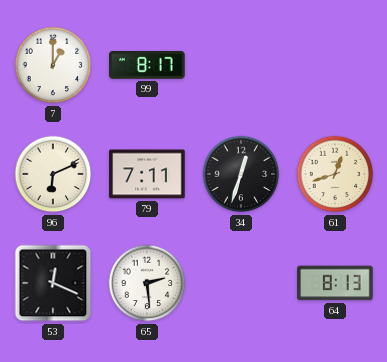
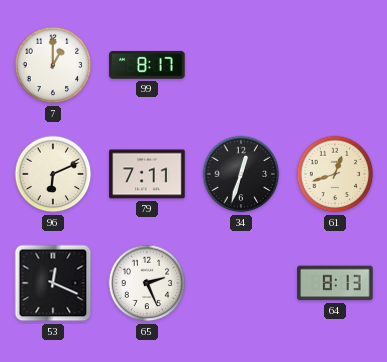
65: 2:29 -> 2:26
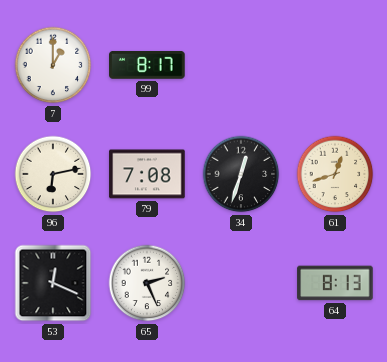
96: 6:11 -> 6:13
79: 7:11 -> 7:08
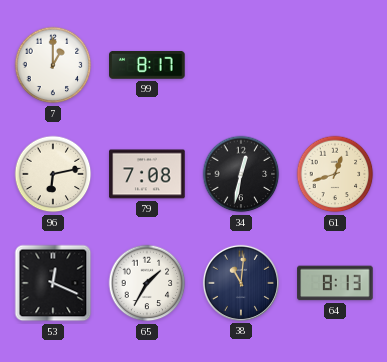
34: 12:33 -> 12:32
65: 2:26 -> 1:35
38: none -> 11:01
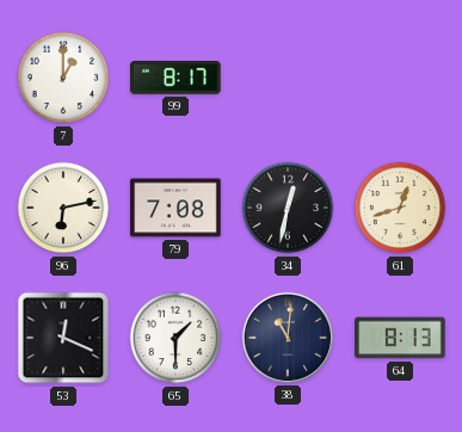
65: 1:35 -> 1:30
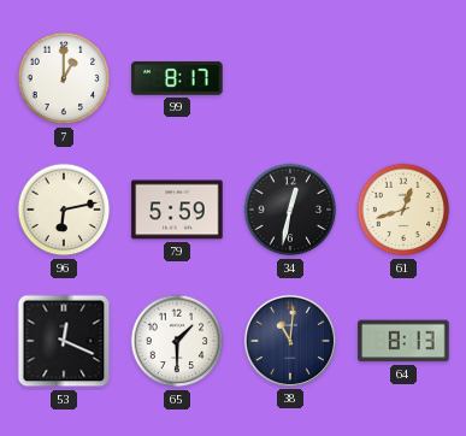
79: 7:08 -> 5:59
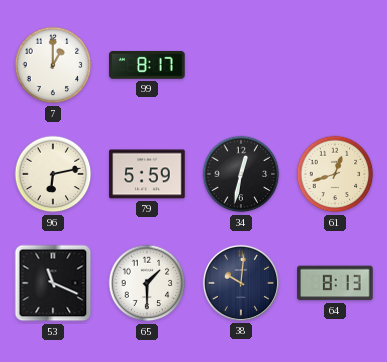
53: 12:19 -> 11:19
38: 11:01 -> 10:01
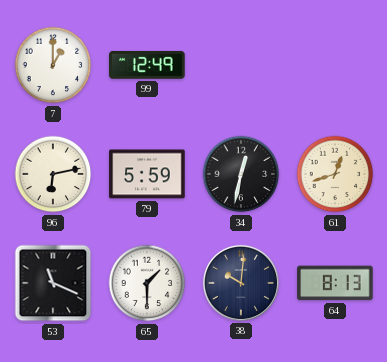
99: 8:17 -> 12:49
